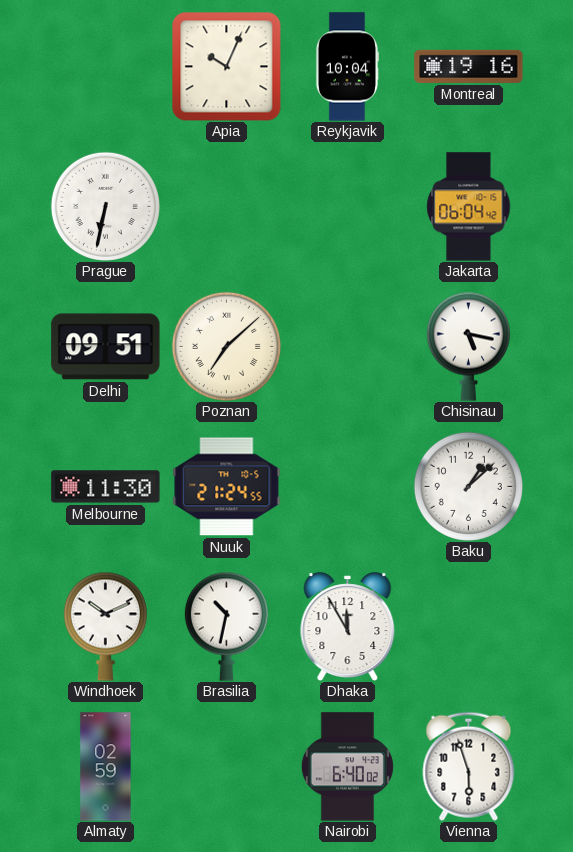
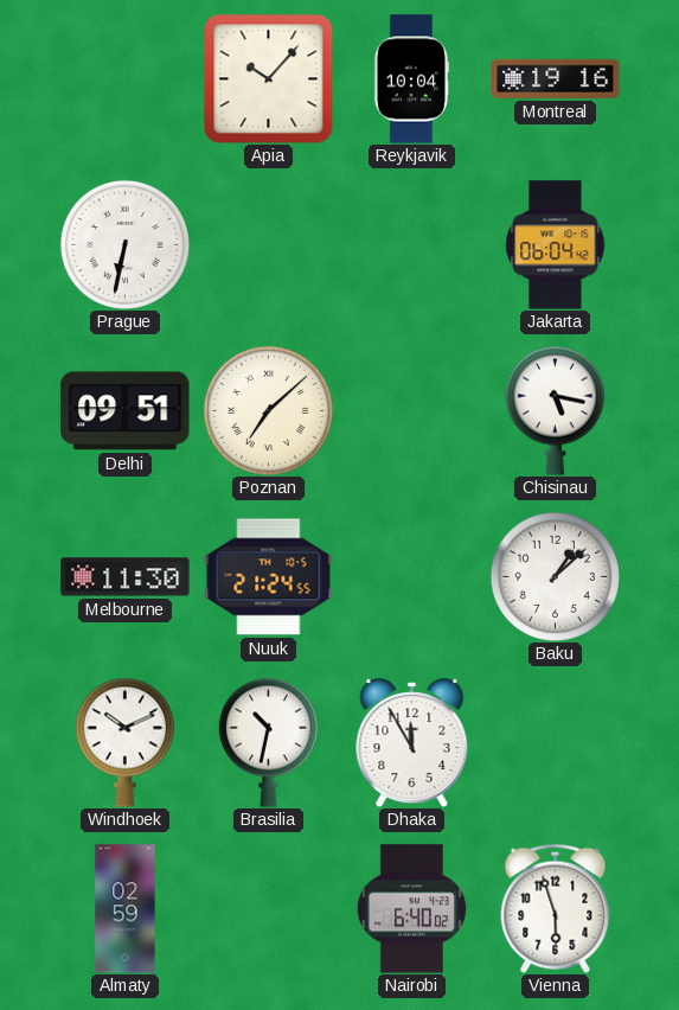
Apia: 10:04 -> 10:07
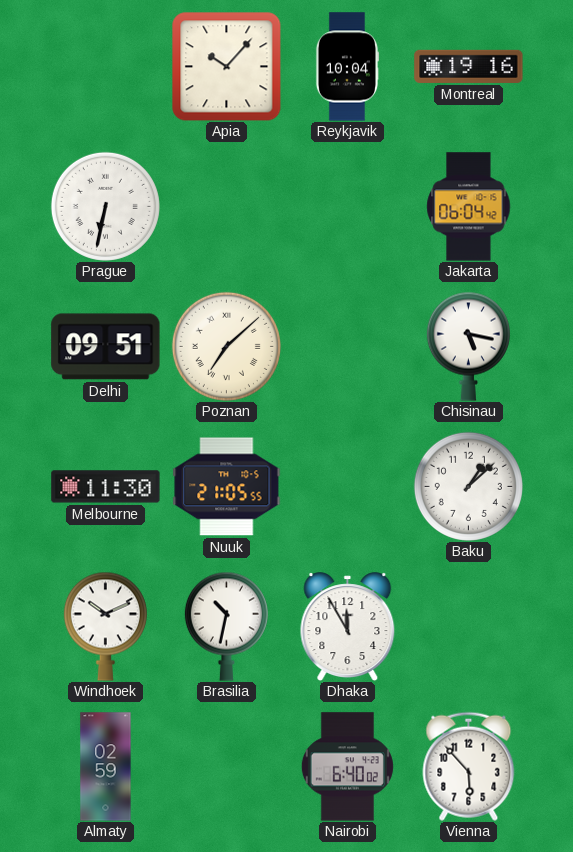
Nuuk: 21:24 -> 21:05
Vienna: 5:57 -> 5:53
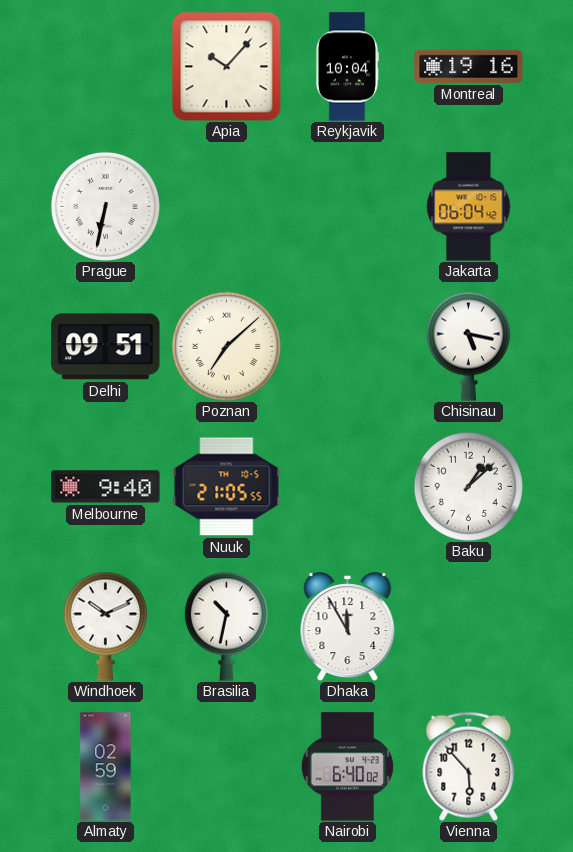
Melbourne: 11:30 -> 9:40
